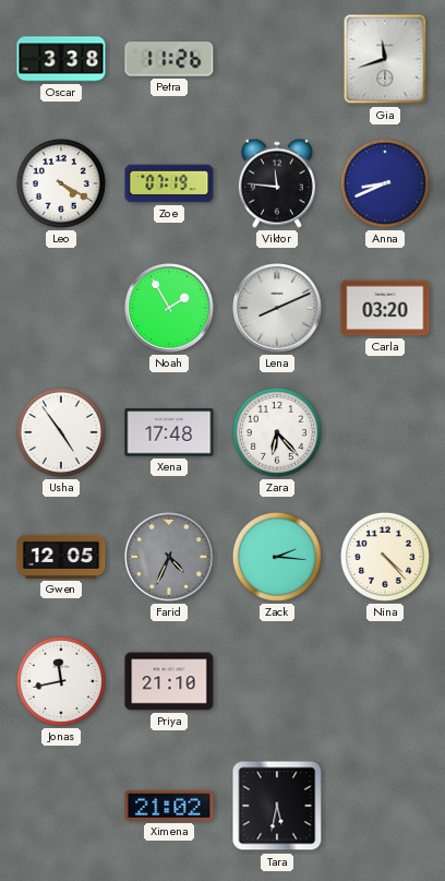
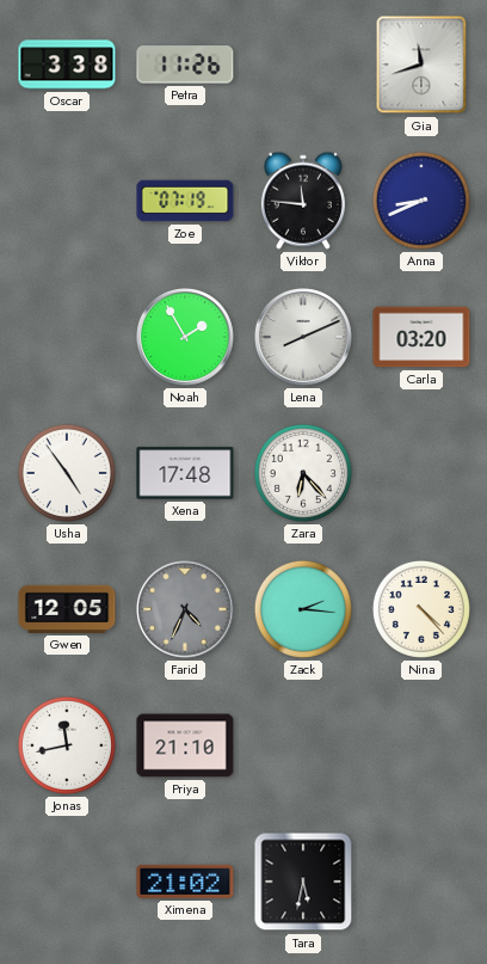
Leo: 4:20 -> none
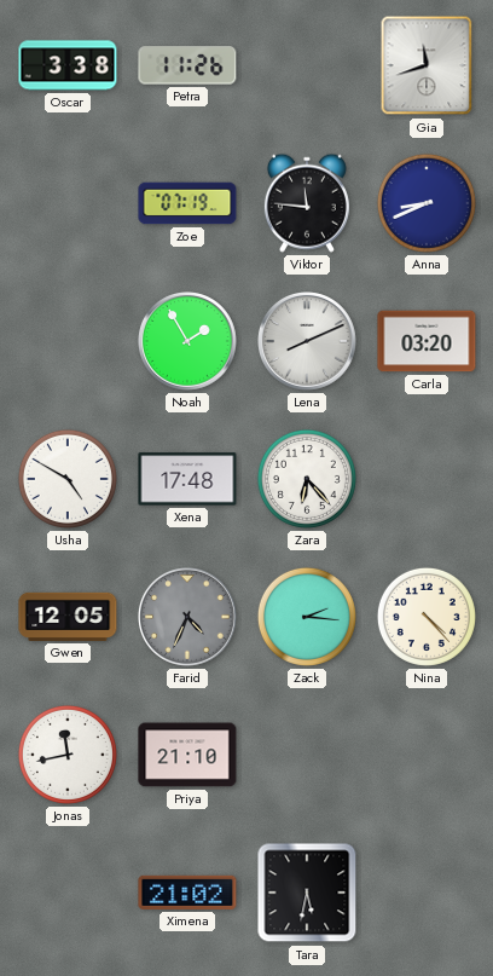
Usha: 4:54 -> 4:50
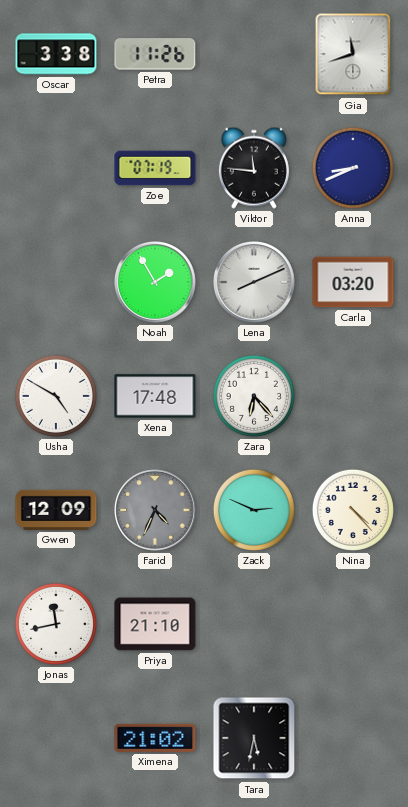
Gwen: 12:05 -> 12:09
Zack: 2:16 -> 2:49
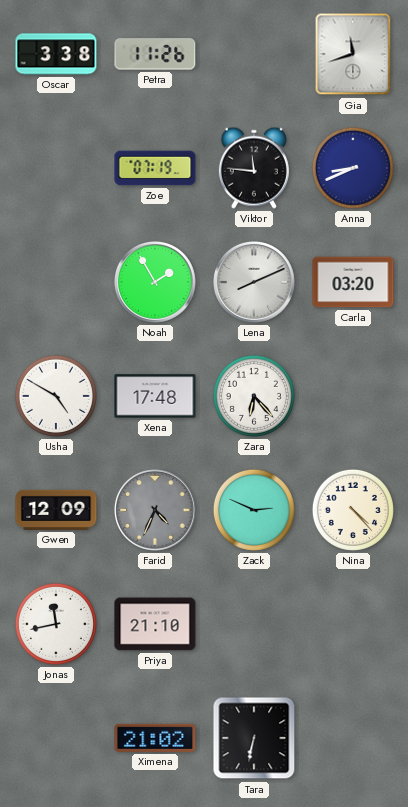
Tara: 5:32 -> 6:32
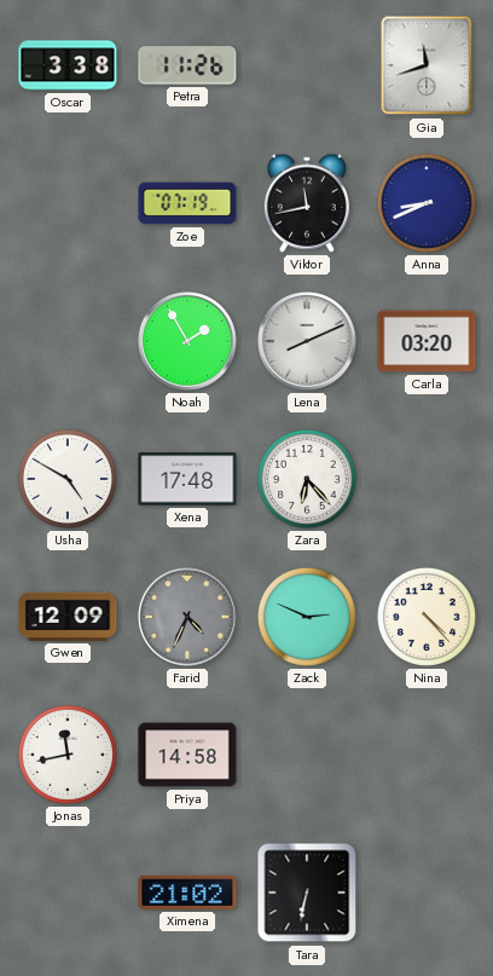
Viktor: 11:46 -> 11:43
Priya: 21:10 -> 14:58
